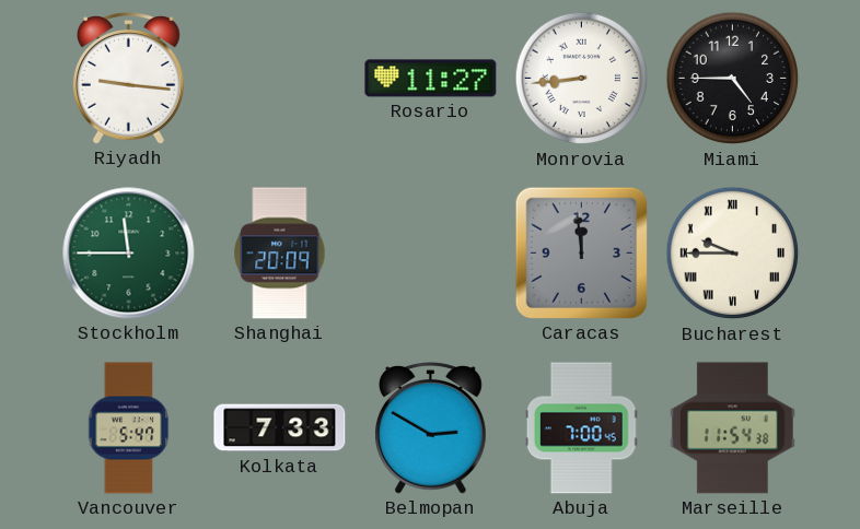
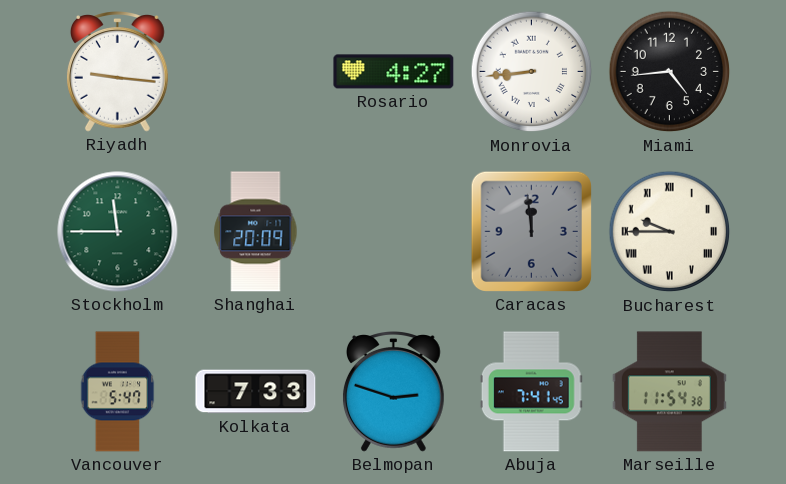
Rosario: 11:27 -> 4:27
Miami: 4:45 -> 4:44
Belmopan: 2:50 -> 2:48
Abuja: 7:00 -> 7:41
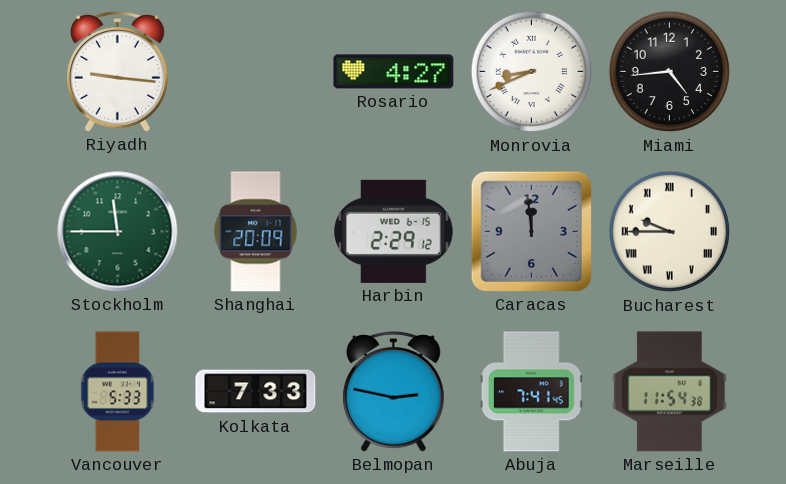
Monrovia: 8:44 -> 8:41
Harbin: none -> 2:29
Vancouver: 5:47 -> 5:33
Belmopan: 2:48 -> 2:47
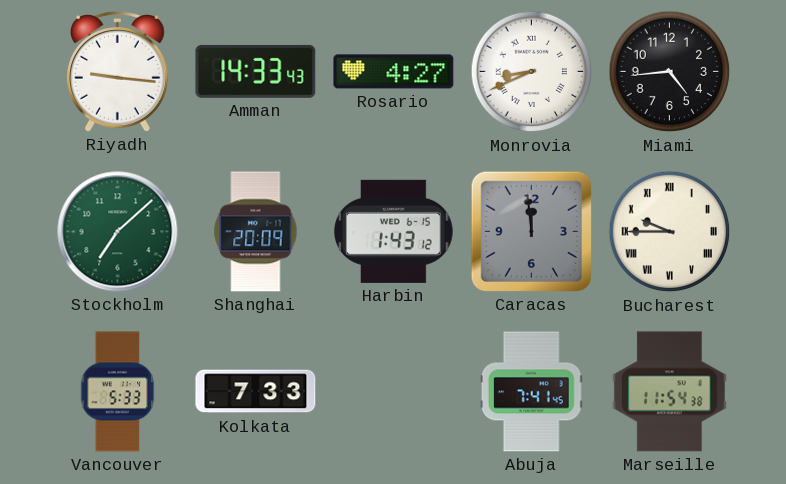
Amman: none -> 14:33
Stockholm: 11:45 -> 7:08
Harbin: 2:29 -> 1:43
Belmopan: 2:47 -> none
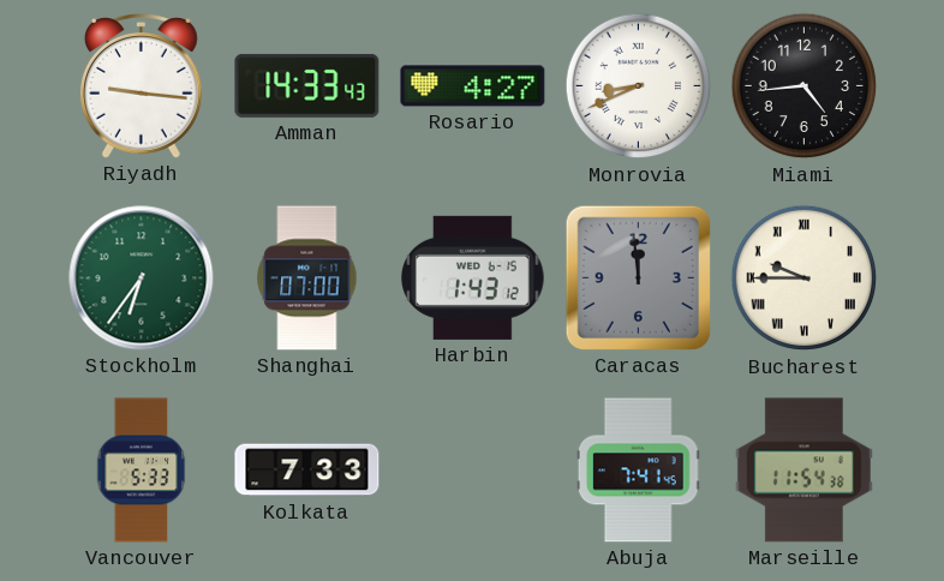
Stockholm: 7:08 -> 6:36
Shanghai: 20:09 -> 07:00
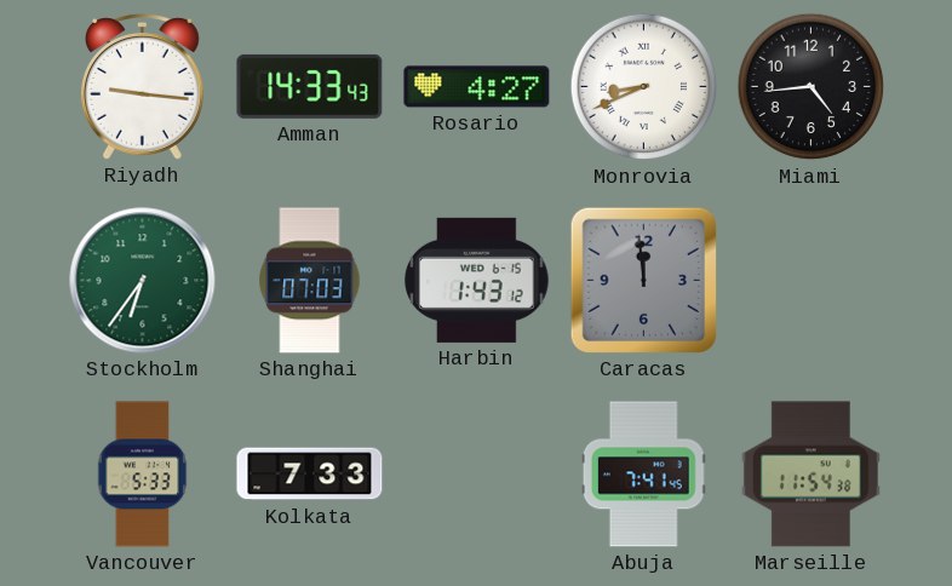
Shanghai: 07:00 -> 07:03
Bucharest: 9:45 -> none
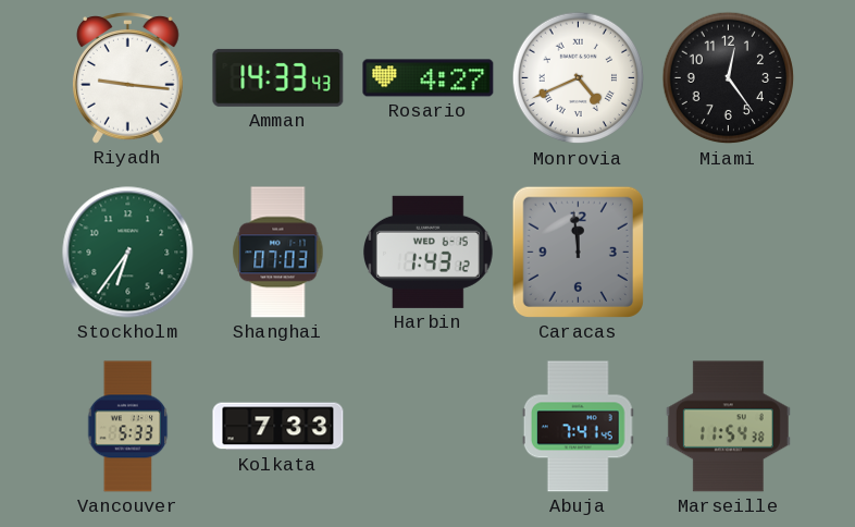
Monrovia: 8:41 -> 4:41
Miami: 4:44 -> 12:24
